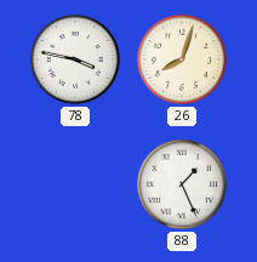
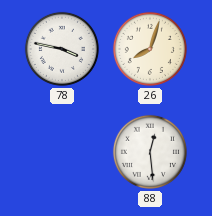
88: 1:26 -> 12:29
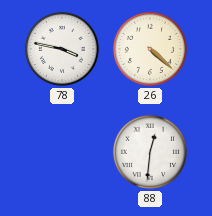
26: 8:03 -> 4:22
88: 12:29 -> 12:31
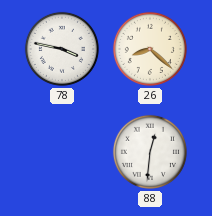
26: 4:22 -> 8:22
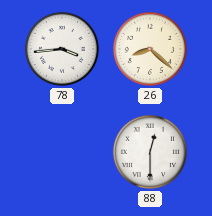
78: 3:47 -> 3:44
88: 12:31 -> 12:30
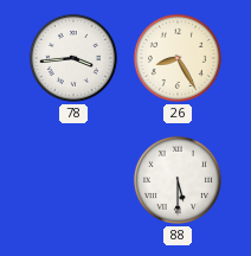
26: 8:22 -> 8:25
88: 12:30 -> 5:30
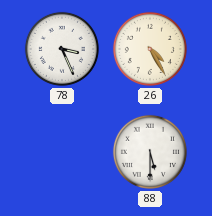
78: 3:44 -> 3:26
26: 8:25 -> 4:25
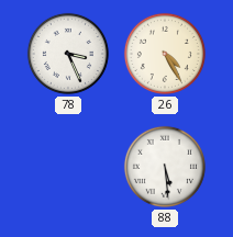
88: 5:30 -> 5:29
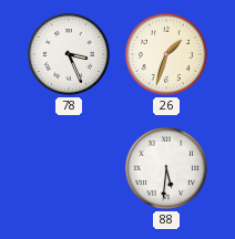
26: 4:25 -> 1:33
88: 5:29 -> 5:31
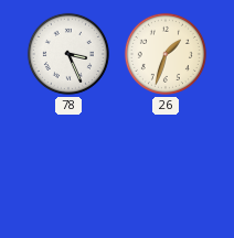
88: 5:31 -> none
